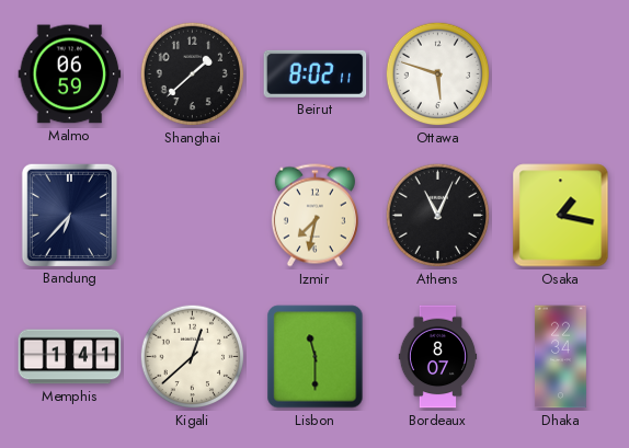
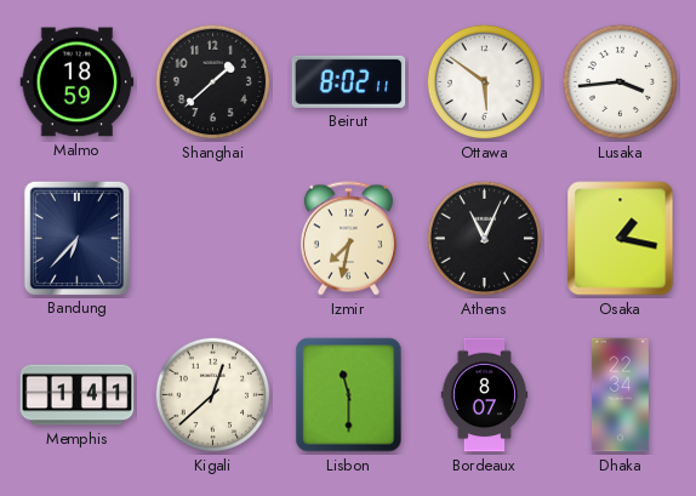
Malmo: 06:59 -> 18:59
Ottawa: 5:48 -> 5:51
Lusaka: none -> 3:44
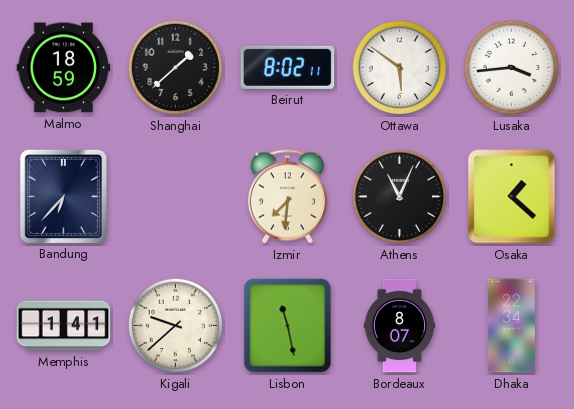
Izmir: 7:32 -> 7:31
Osaka: 1:17 -> 1:22
Kigali: 12:38 -> 9:38
Lisbon: 11:30 -> 11:28
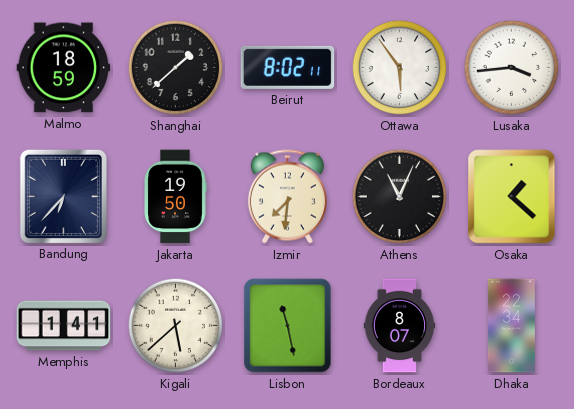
Ottawa: 5:51 -> 5:54
Jakarta: none -> 19:50
Kigali: 9:38 -> 5:38
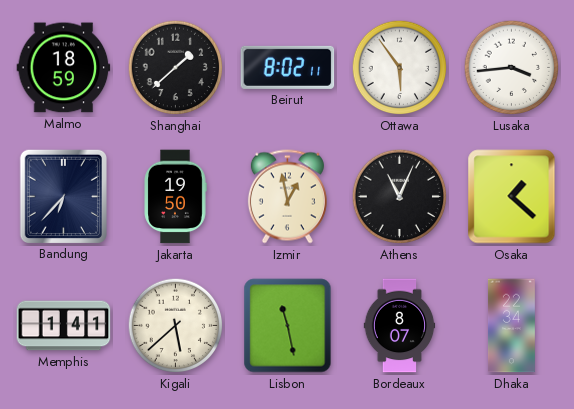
Izmir: 7:31 -> 12:58
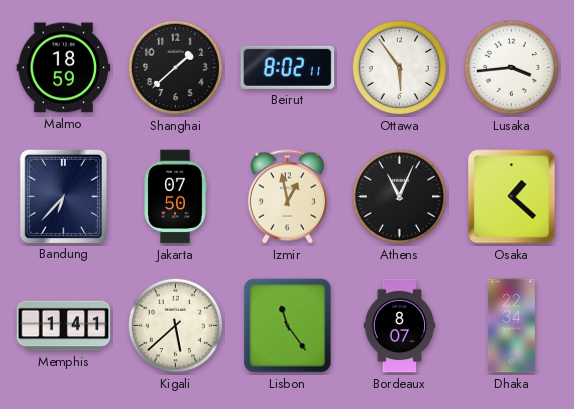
Jakarta: 19:50 -> 07:50
Lisbon: 11:28 -> 11:24
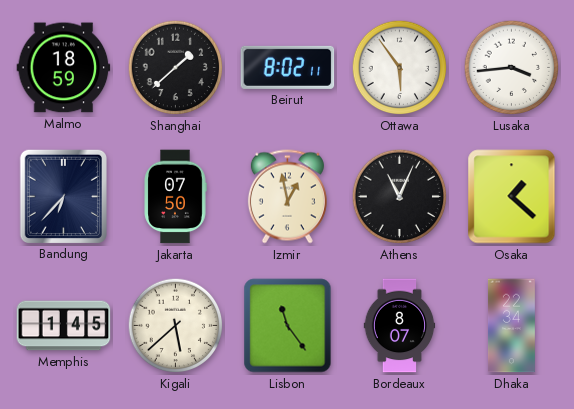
Memphis: 1:41 -> 1:45
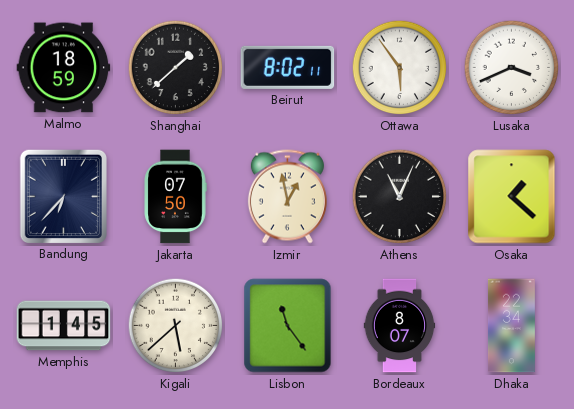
Lusaka: 3:44 -> 3:41
